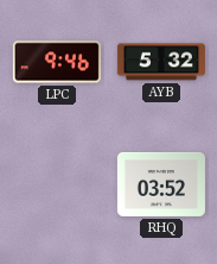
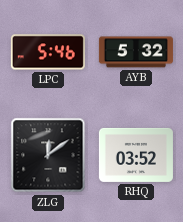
LPC: 9:46 -> 5:46
ZLG: none -> 12:09
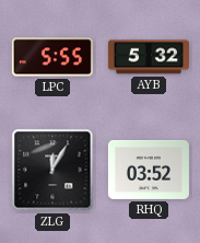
LPC: 5:46 -> 5:55
ZLG: 12:09 -> 12:05
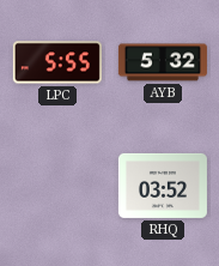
ZLG: 12:05 -> none
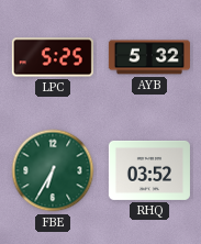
LPC: 5:55 -> 5:25
FBE: none -> 6:35
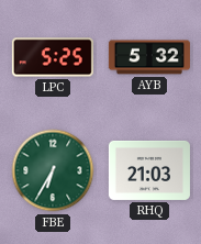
RHQ: 03:52 -> 21:03
